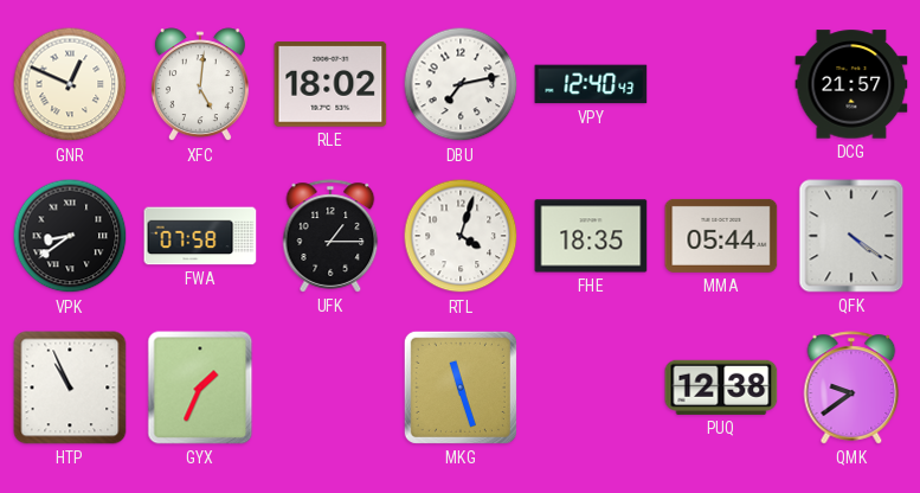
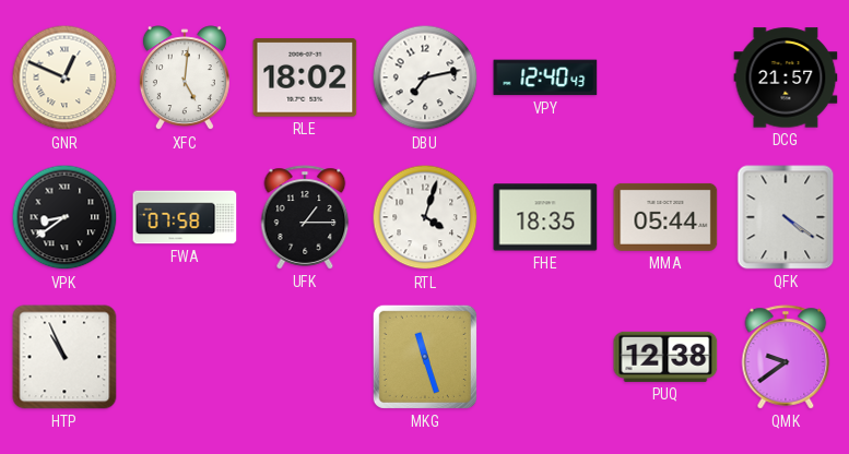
GYX: 1:34 -> none
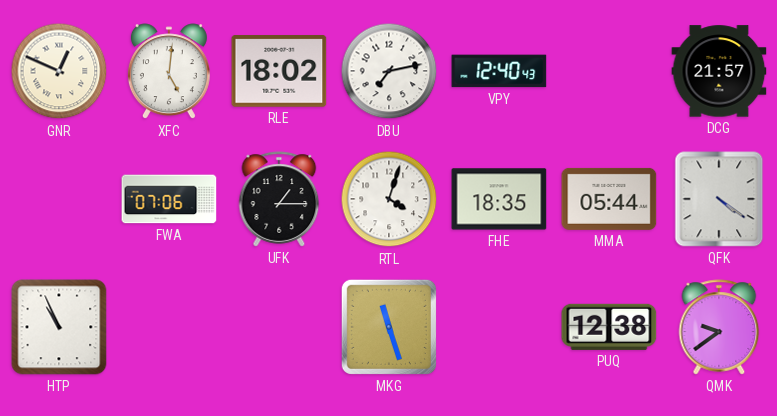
VPK: 8:39 -> none
FWA: 07:58 -> 07:06
